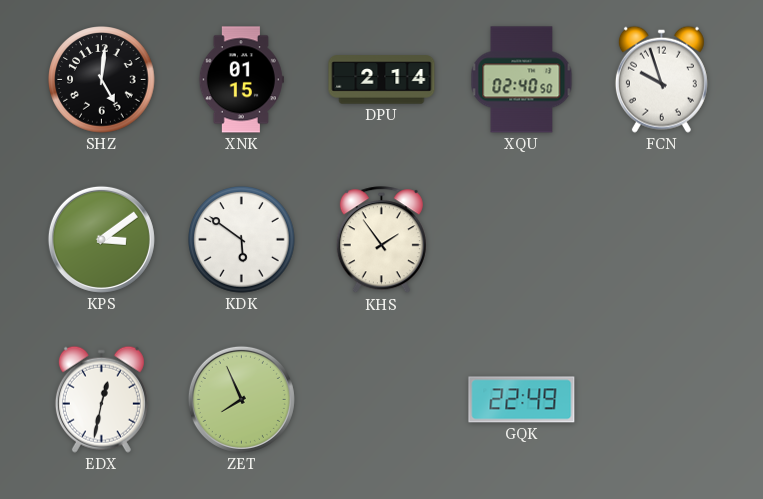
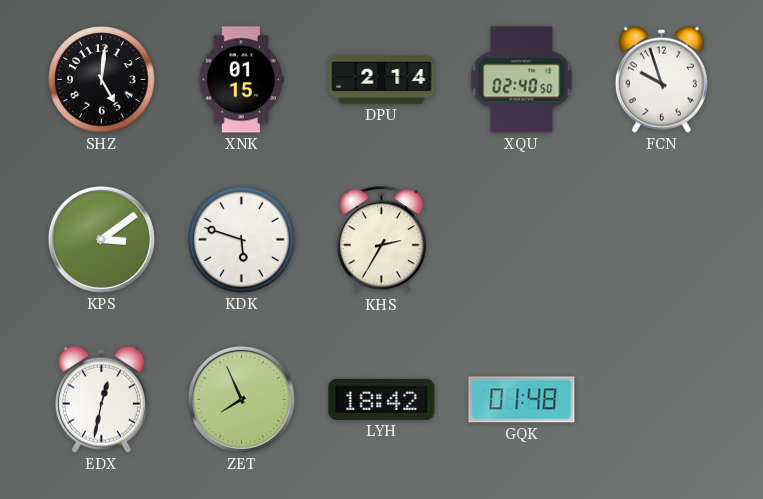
KDK: 5:51 -> 5:48
KHS: 1:54 -> 2:35
LYH: none -> 18:42
GQK: 22:49 -> 01:48
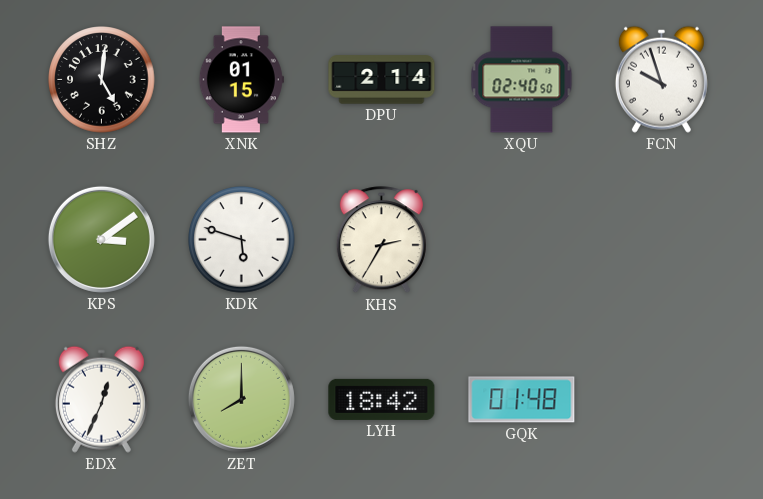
EDX: 12:32 -> 12:34
ZET: 7:56 -> 8:00
